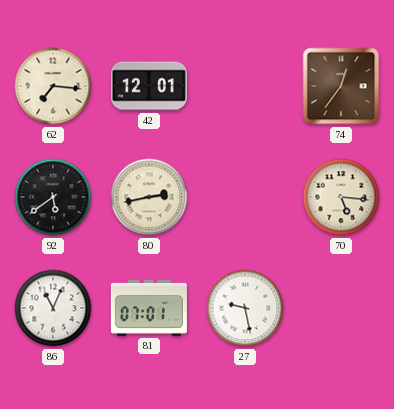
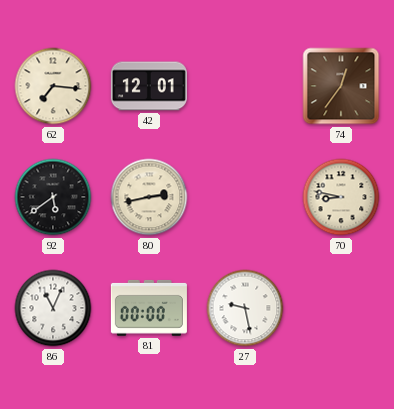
70: 5:16 -> 8:47
81: 07:01 -> 00:00
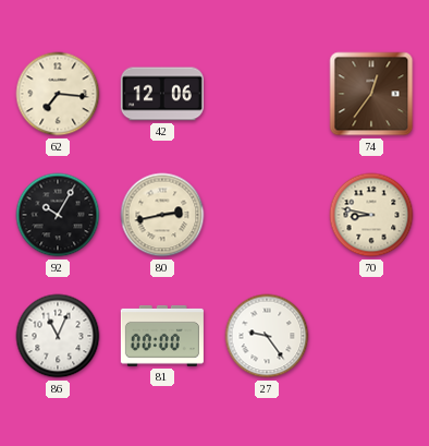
42: 12:01 -> 12:06
92: 5:39 -> 10:05
27: 9:28 -> 9:24
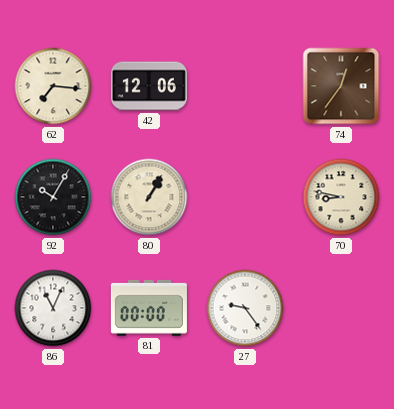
80: 2:43 -> 1:05
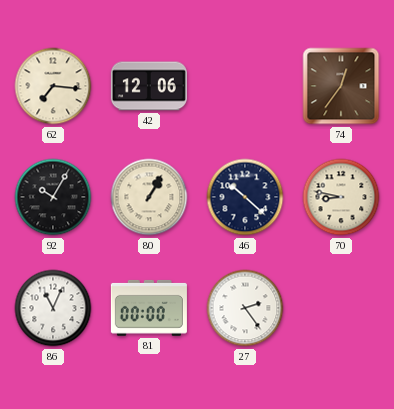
46: none -> 10:22
27: 9:24 -> 2:24
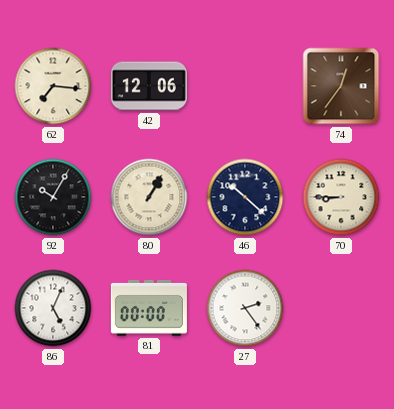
70: 8:47 -> 8:45
86: 11:04 -> 5:04
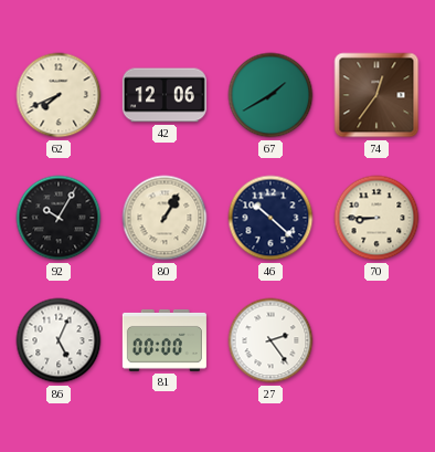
62: 7:16 -> 7:41
67: none -> 1:40
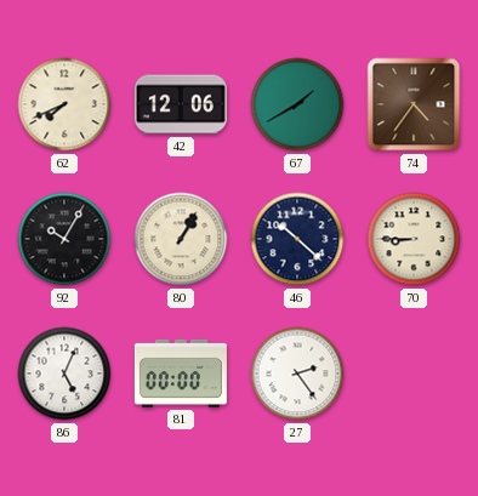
74: 12:36 -> 4:36
